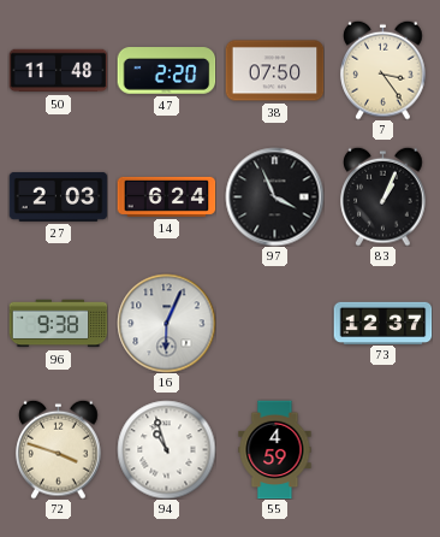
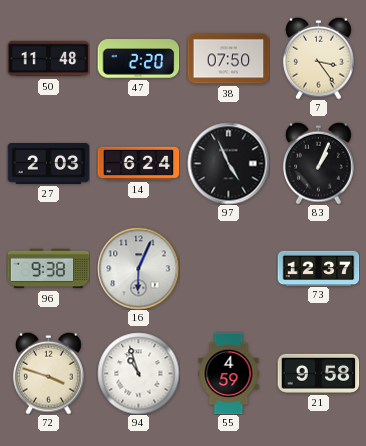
97: 3:56 -> 4:56
21: none -> 9:58
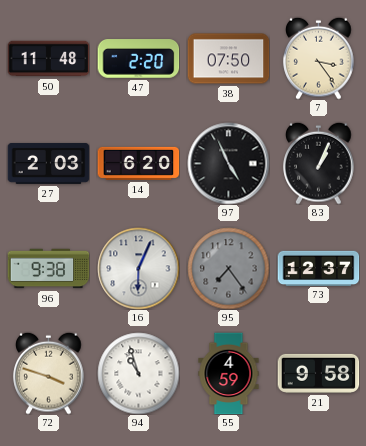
14: 6:24 -> 6:20
95: none -> 7:24
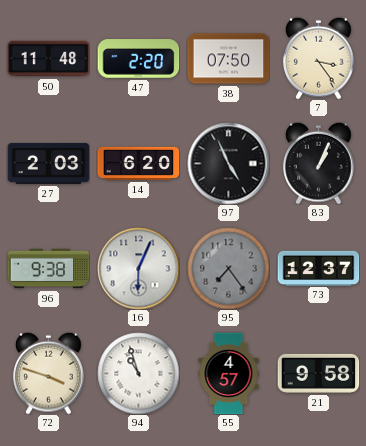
55: 4:59 -> 4:57
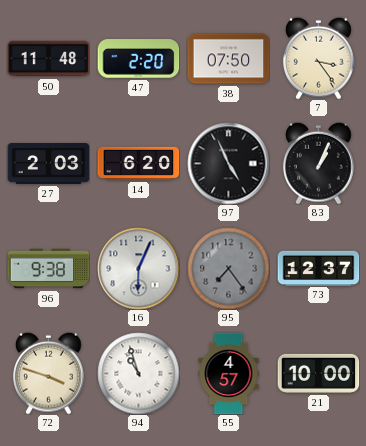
21: 9:58 -> 10:00
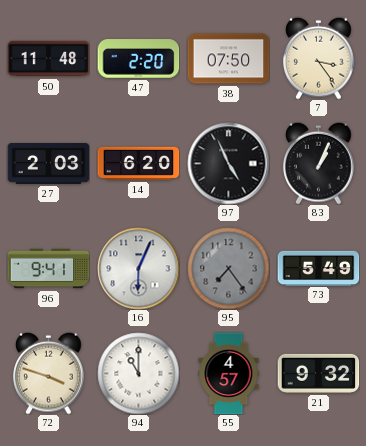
96: 9:38 -> 9:41
73: 12:37 -> 5:49
94: 10:57 -> 11:00
21: 10:00 -> 9:32
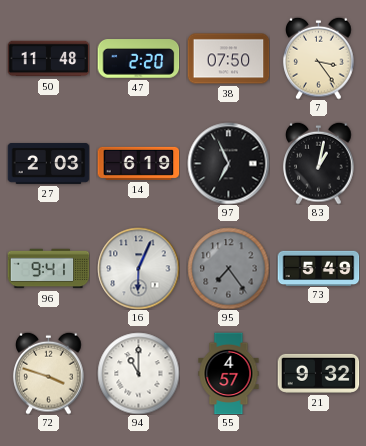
14: 6:20 -> 6:19
97: 4:56 -> 6:56
83: 1:04 -> 1:02
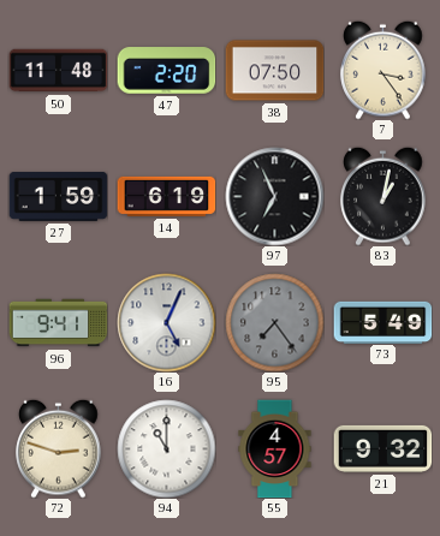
27: 2:03 -> 1:59
16: 6:04 -> 5:04
72: 3:48 -> 2:48
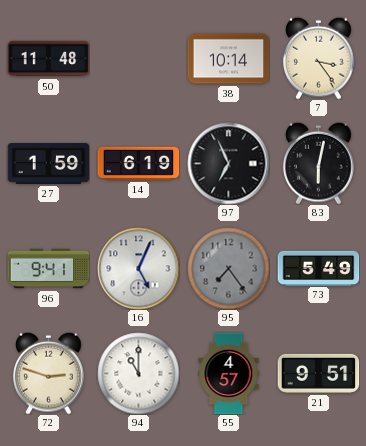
47: 2:20 -> none
38: 07:50 -> 10:14
83: 1:02 -> 6:02
21: 9:32 -> 9:51
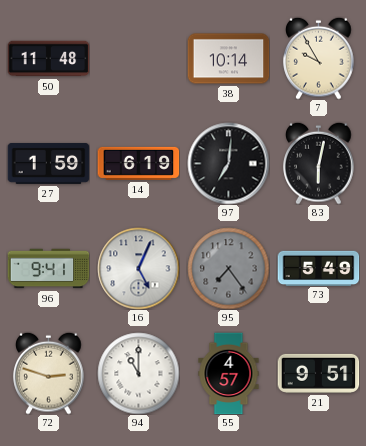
7: 3:24 -> 9:55
97: 6:56 -> 7:01
